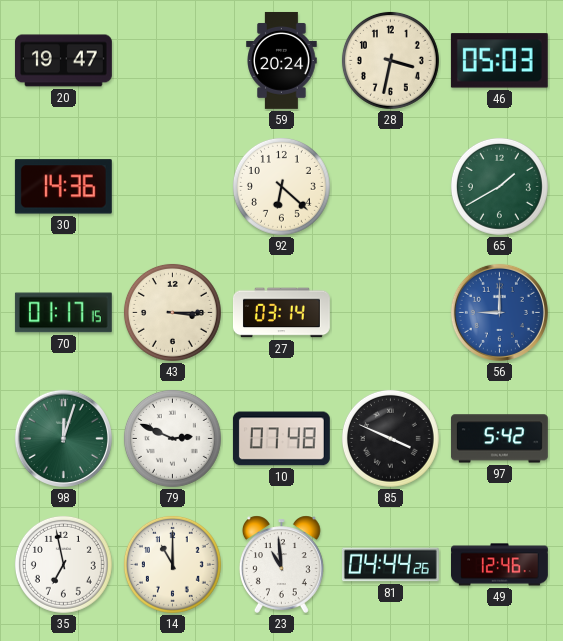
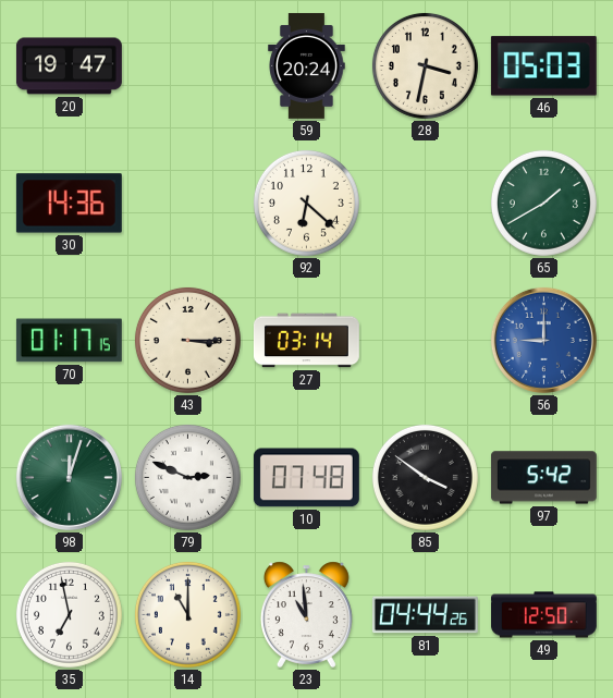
85: 3:49 -> 3:51
49: 12:46 -> 12:50
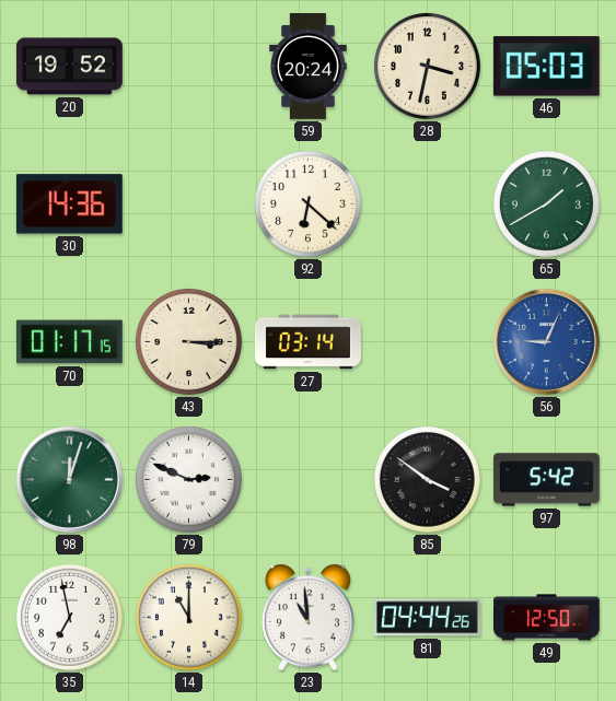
20: 19:47 -> 19:52
56: 9:00 -> 9:04
10: 07:48 -> none
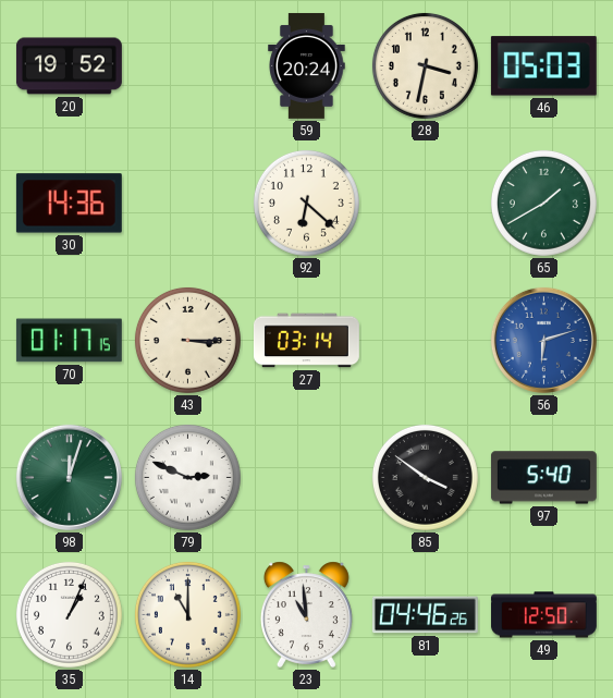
56: 9:04 -> 6:12
97: 5:42 -> 5:40
35: 6:58 -> 1:04
81: 04:44 -> 04:46
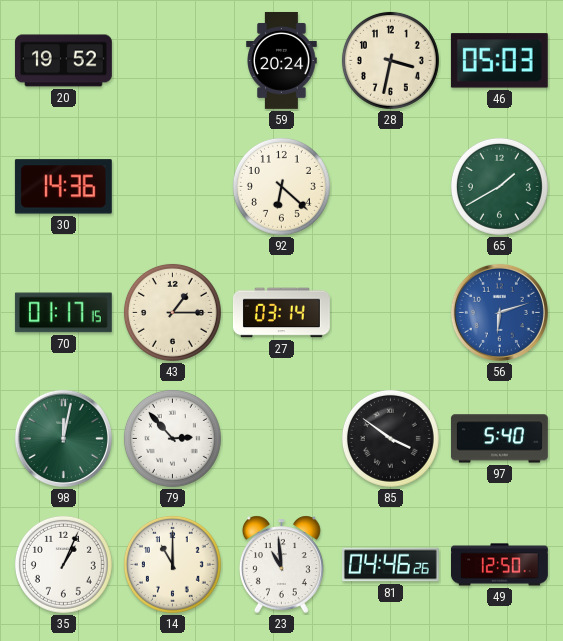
43: 3:15 -> 1:15
98: 12:03 -> 12:02
79: 2:49 -> 2:53
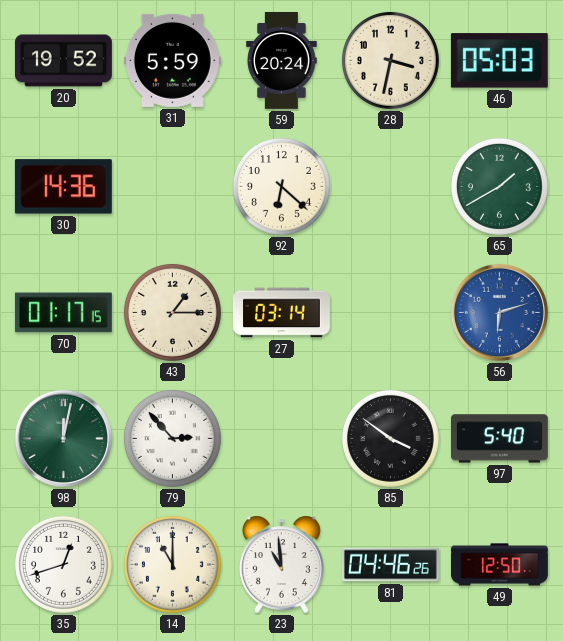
31: none -> 5:59
35: 1:04 -> 12:42
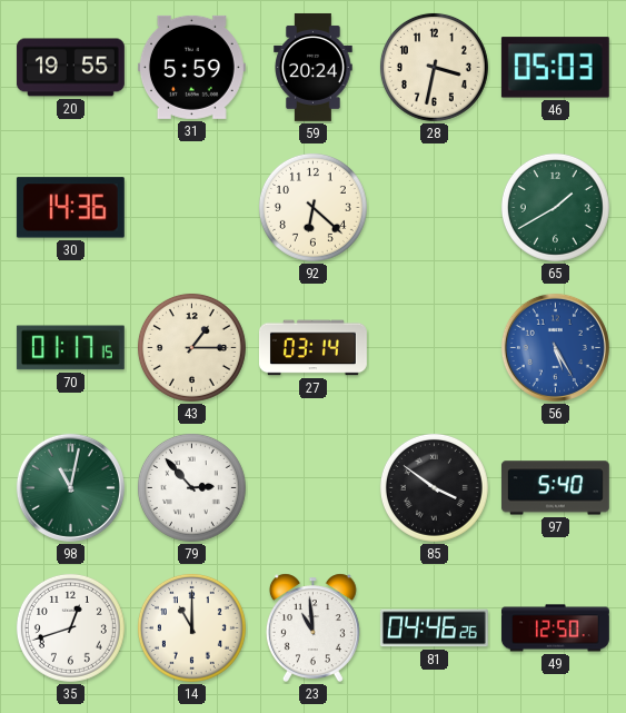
20: 19:52 -> 19:55
56: 6:12 -> 5:25
98: 12:02 -> 11:02
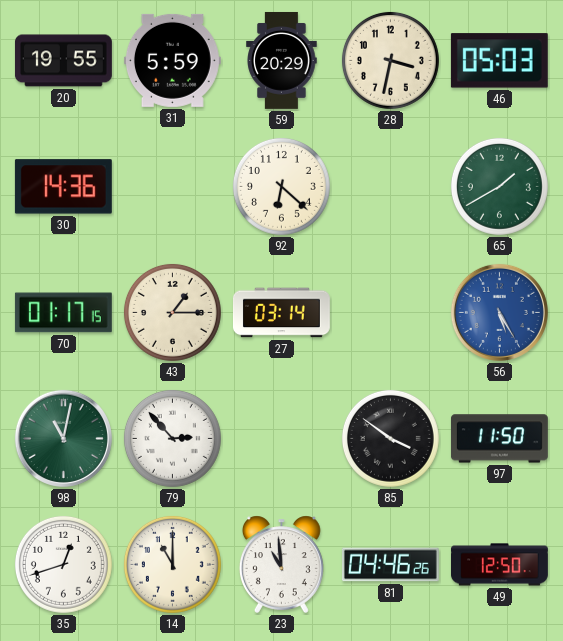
59: 20:24 -> 20:29
97: 5:40 -> 11:50
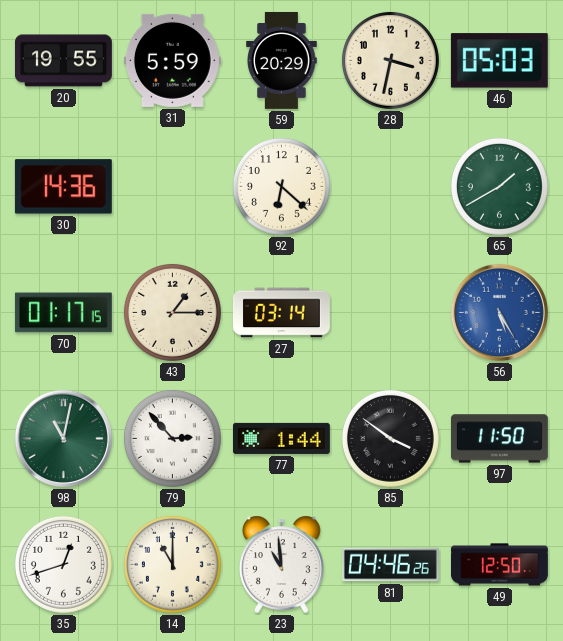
77: none -> 1:44
